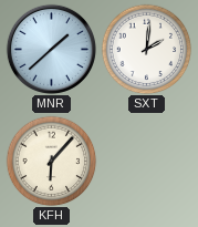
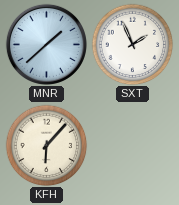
SXT: 2:01 -> 1:56
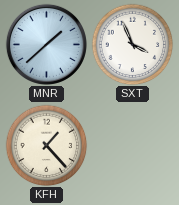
SXT: 1:56 -> 3:56
KFH: 6:07 -> 1:23
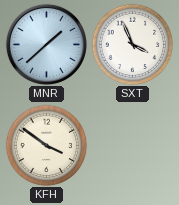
KFH: 1:23 -> 3:51
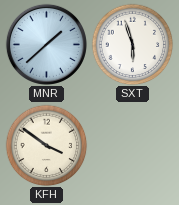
SXT: 3:56 -> 5:57
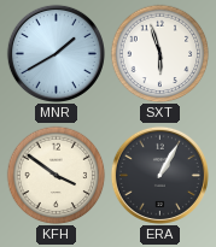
MNR: 1:38 -> 1:40
ERA: none -> 1:05
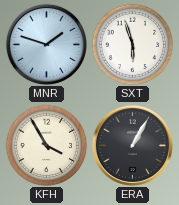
MNR: 1:40 -> 1:48
KFH: 3:51 -> 3:55
